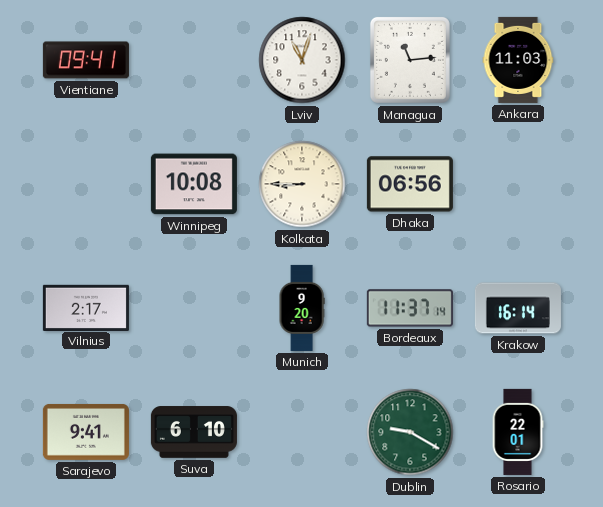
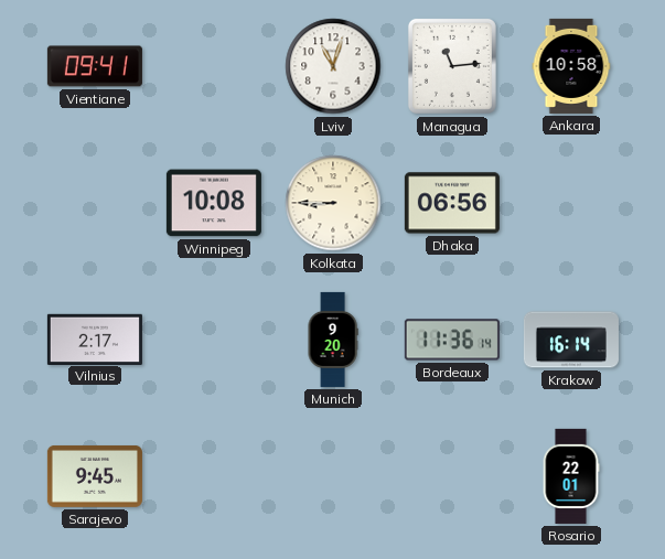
Ankara: 11:03 -> 10:58
Bordeaux: 11:37 -> 11:36
Sarajevo: 9:41 -> 9:45
Suva: 6:10 -> none
Dublin: 9:20 -> none
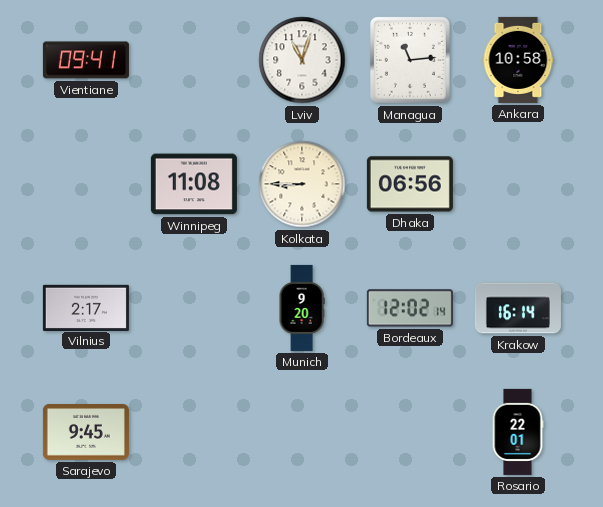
Winnipeg: 10:08 -> 11:08
Bordeaux: 11:36 -> 12:02
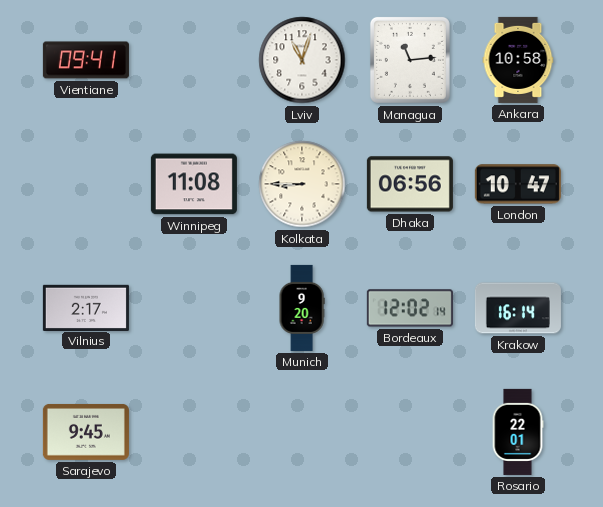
London: none -> 10:47
